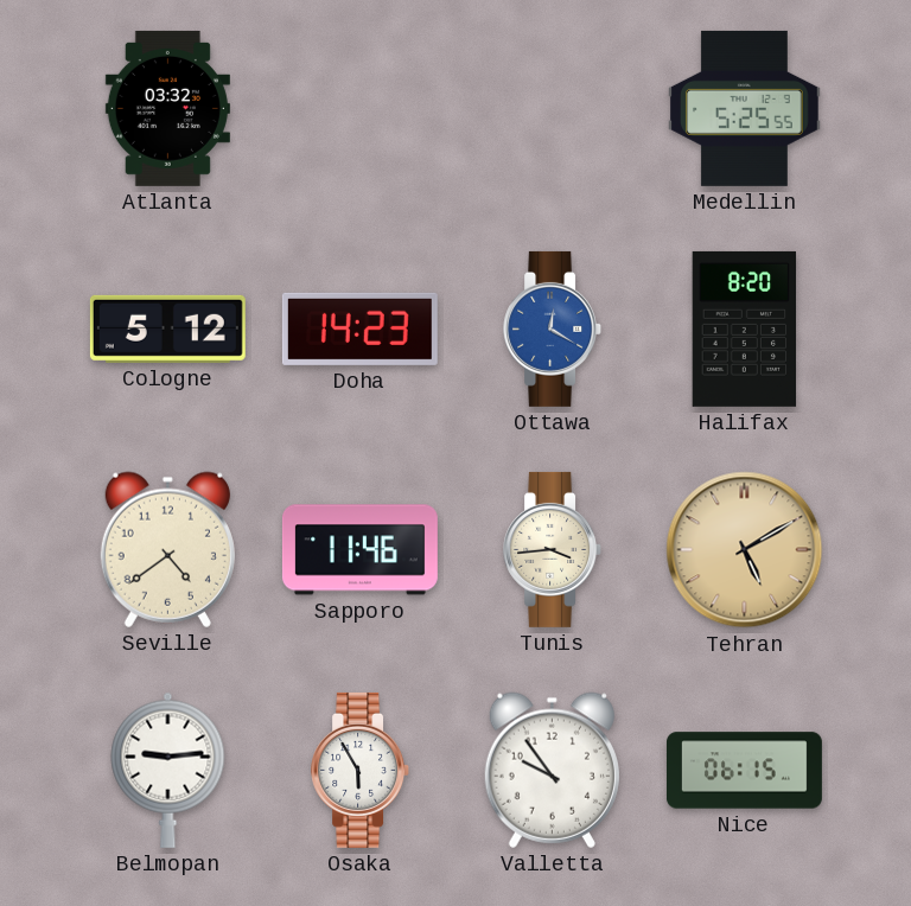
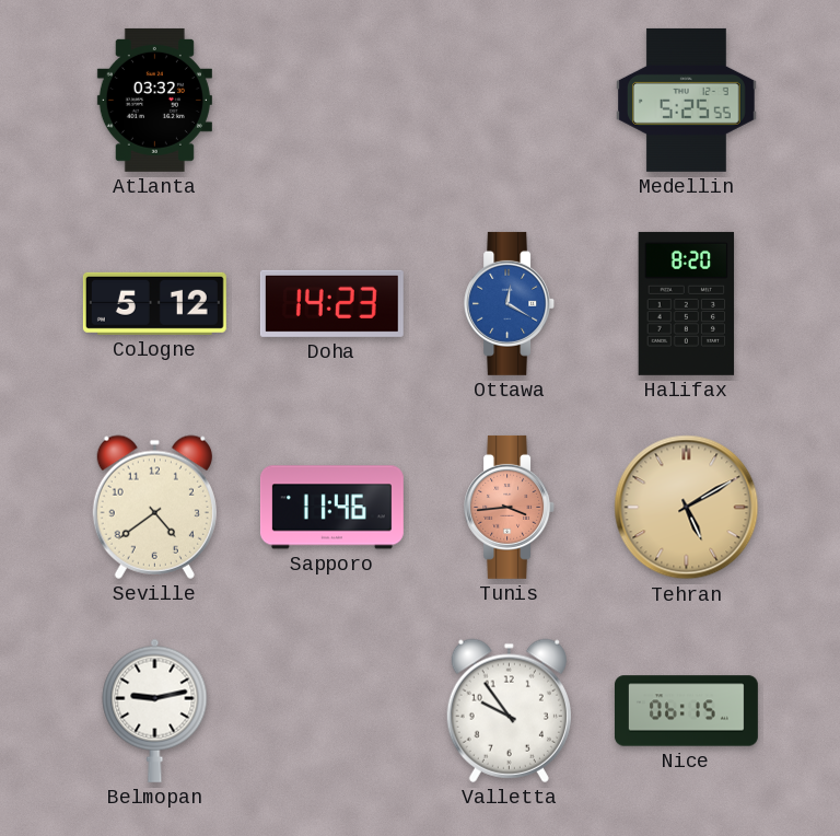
Tunis dial: cream -> salmon
Belmopan: 9:14 -> 9:13
Osaka: 5:55 -> none
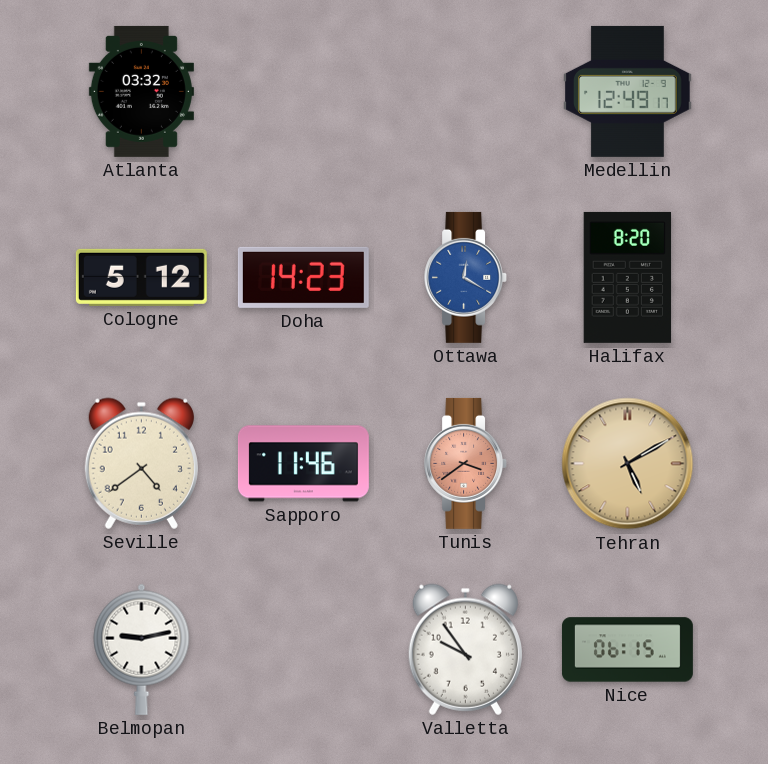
Medellin: 5:25 -> 12:49
Tunis: 3:44 -> 3:39
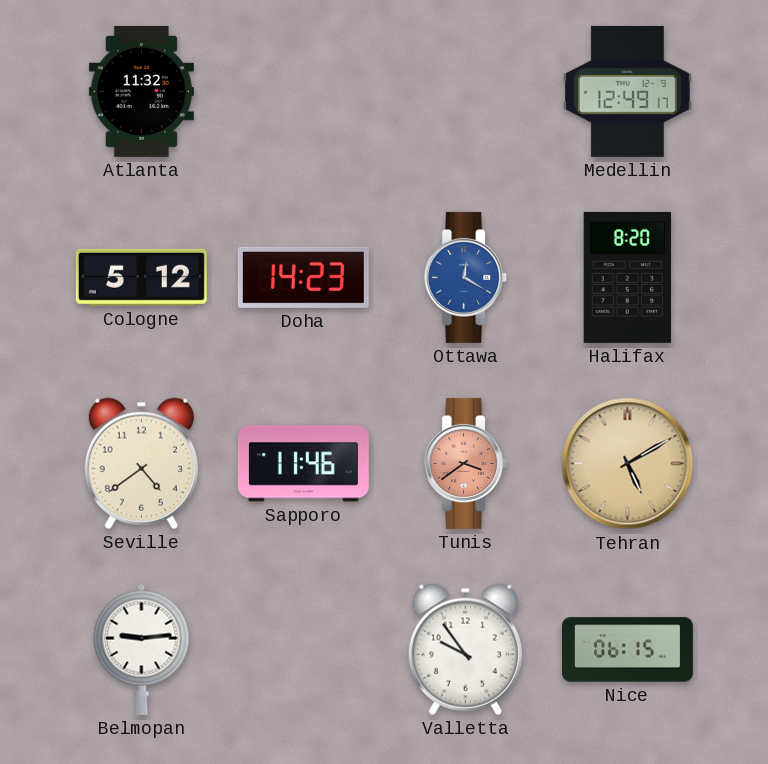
Atlanta: 03:32 -> 11:32
Belmopan: 9:13 -> 9:14
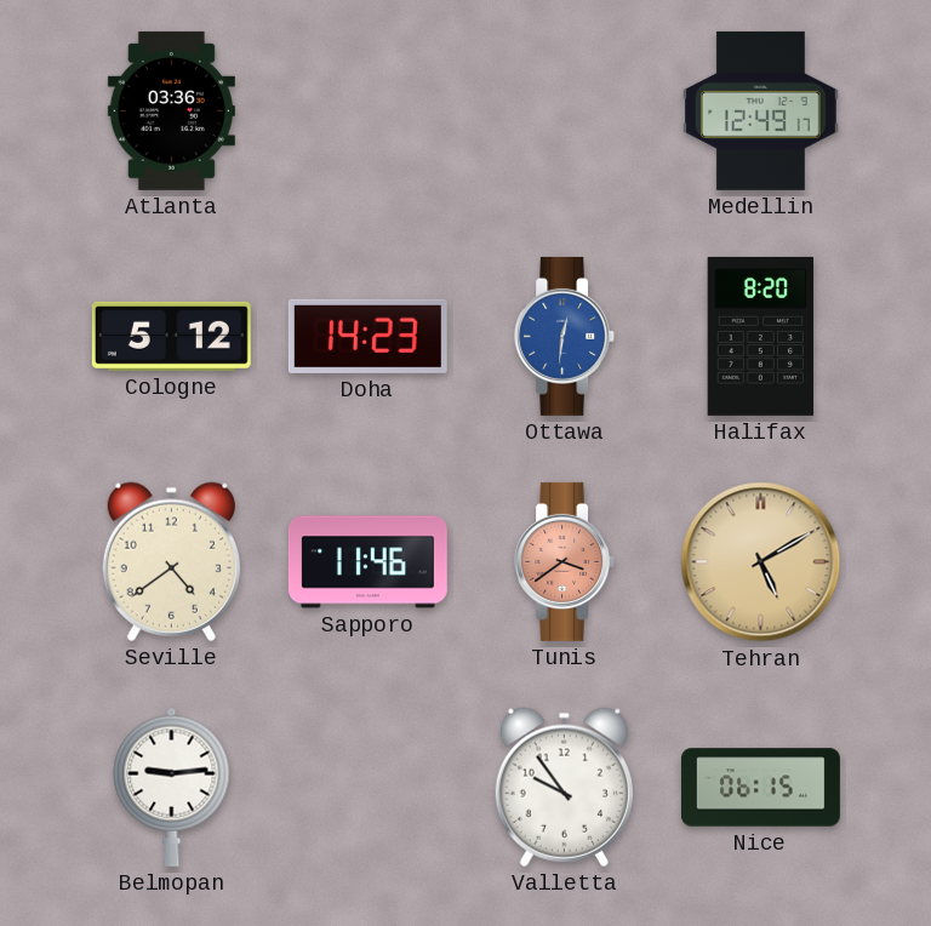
Atlanta: 11:32 -> 03:36
Ottawa: 12:20 -> 12:31
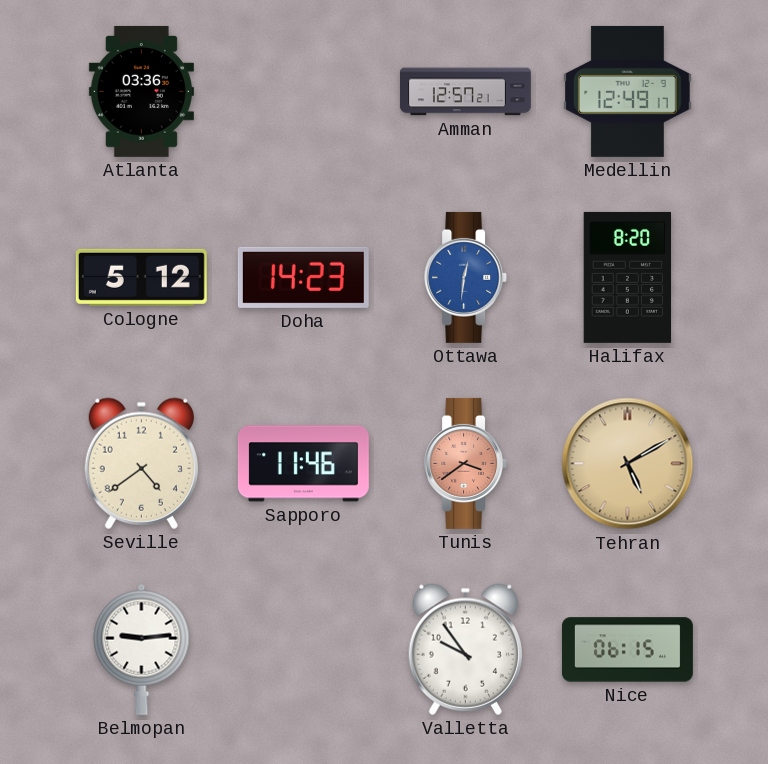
Amman: none -> 12:57
